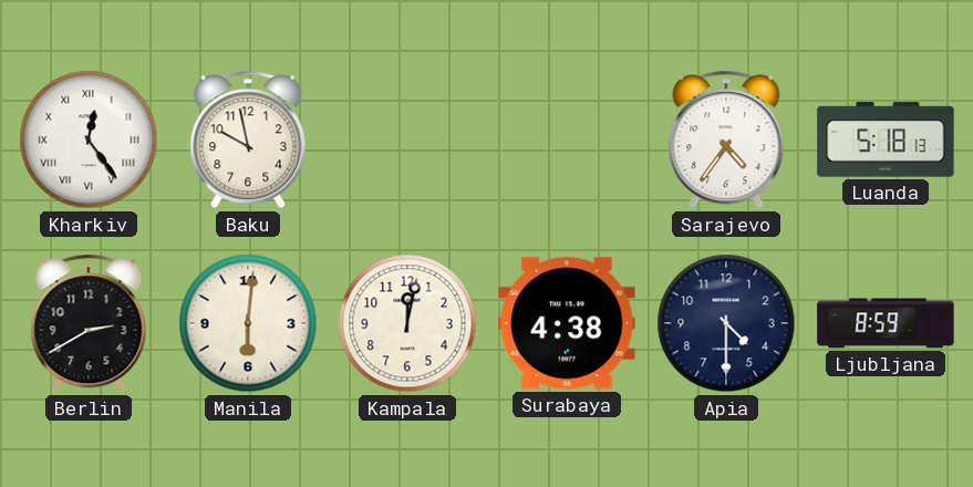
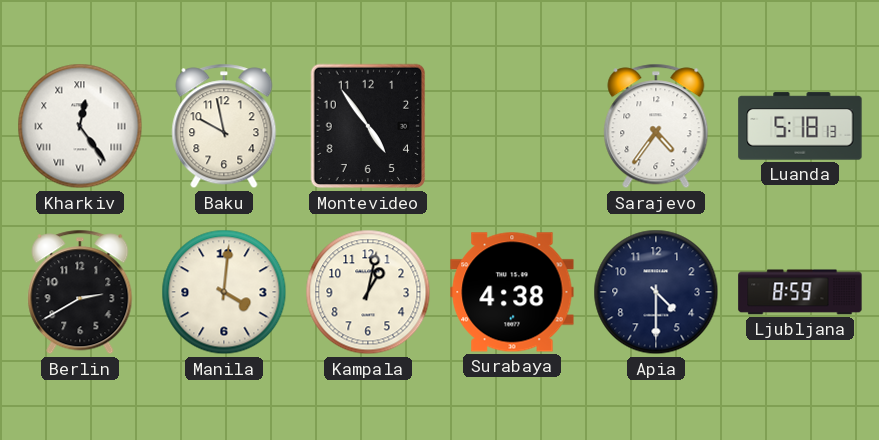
Montevideo: none -> 4:54
Manila: 6:01 -> 4:01
Kampala: 12:02 -> 1:02
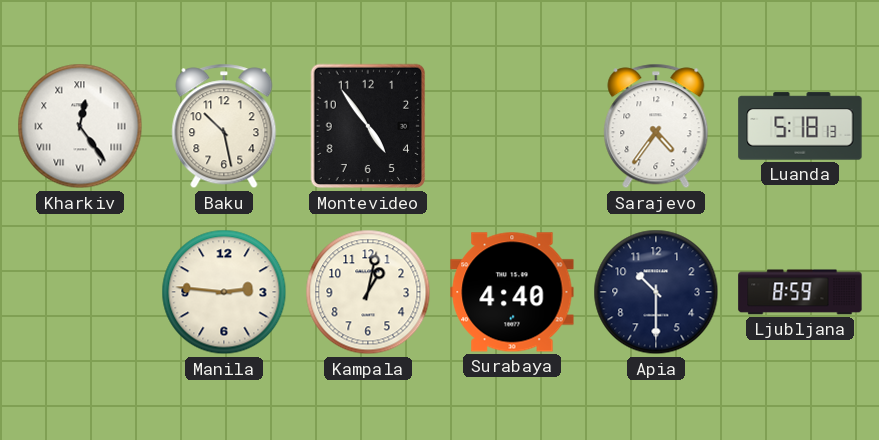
Baku: 9:58 -> 10:28
Berlin: 2:40 -> none
Manila: 4:01 -> 2:46
Surabaya: 4:38 -> 4:40
Apia: 4:30 -> 10:30
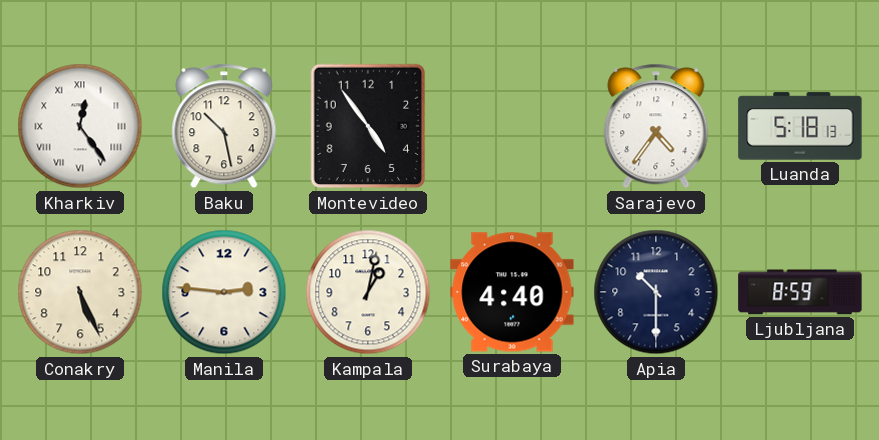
Conakry: none -> 5:26
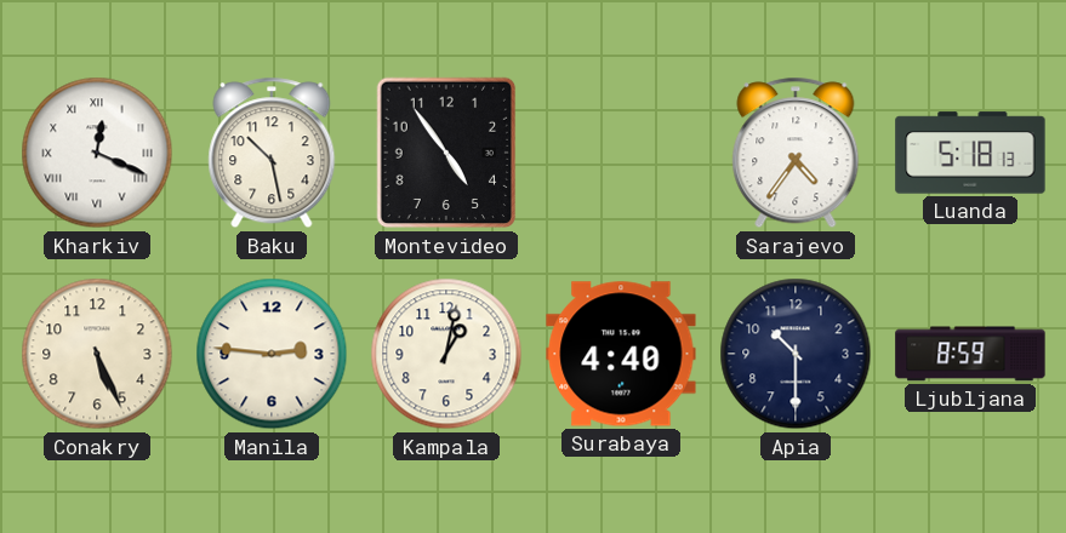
Kharkiv: 12:24 -> 12:19
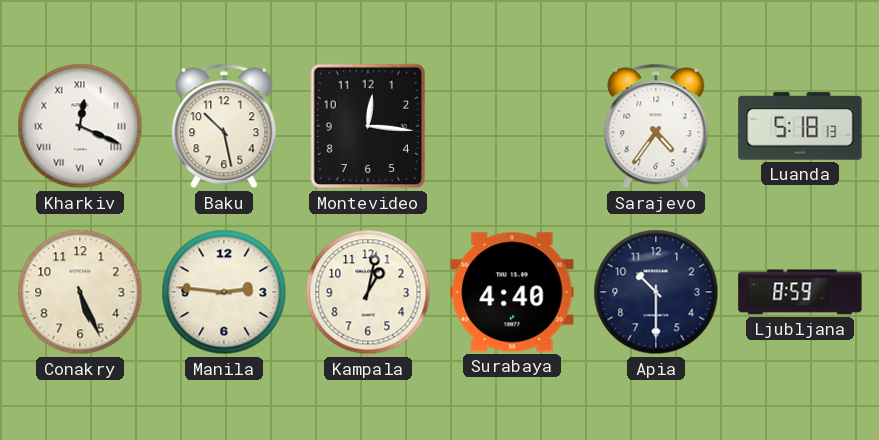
Montevideo: 4:54 -> 12:16
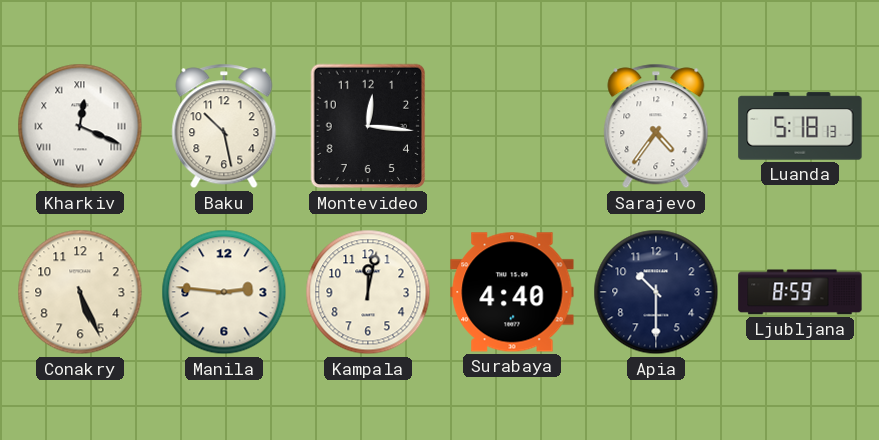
Kampala: 1:02 -> 12:02
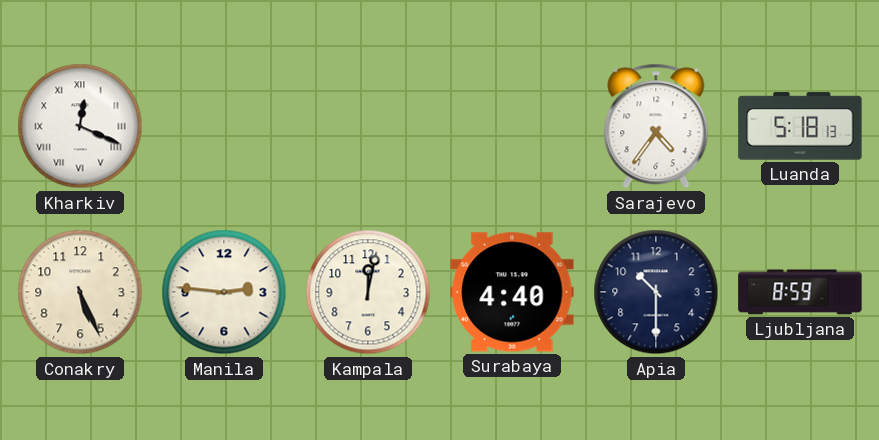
Baku: 10:28 -> none
Montevideo: 12:16 -> none
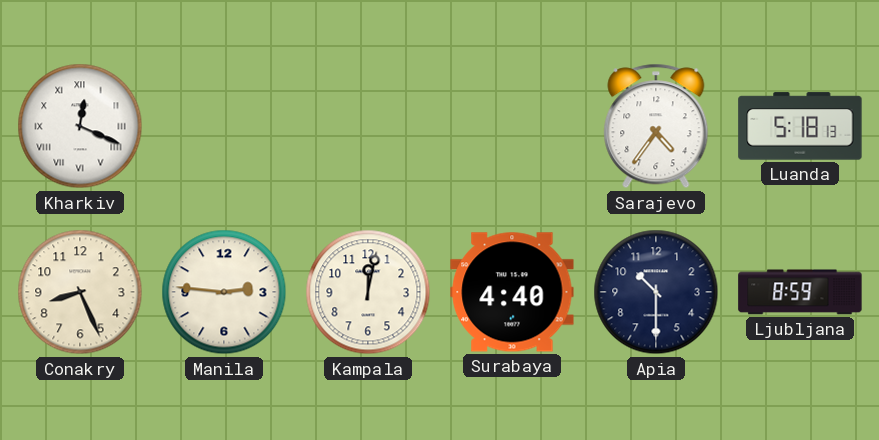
Conakry: 5:26 -> 8:26
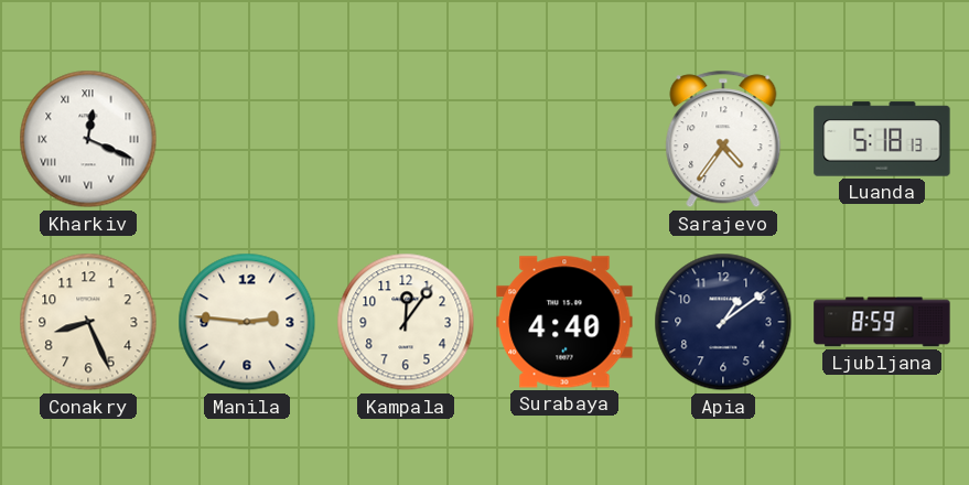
Kampala: 12:02 -> 12:06
Apia: 10:30 -> 1:09
